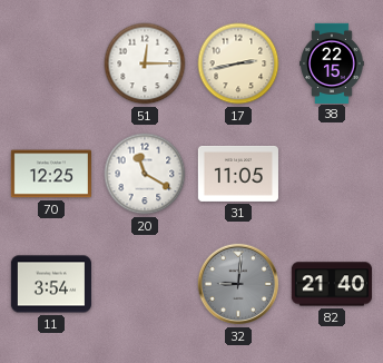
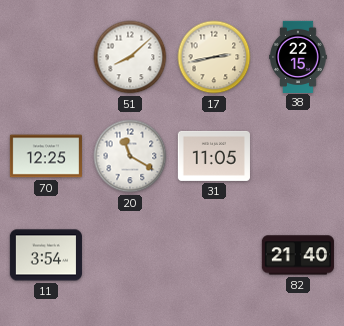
51: 12:15 -> 8:08
32: 9:01 -> none
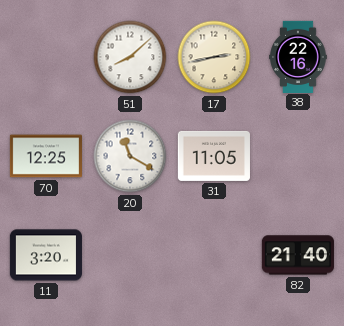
38: 22:15 -> 22:16
11: 3:54 -> 3:20
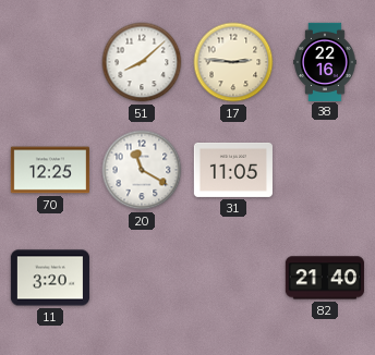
17: 2:43 -> 2:46
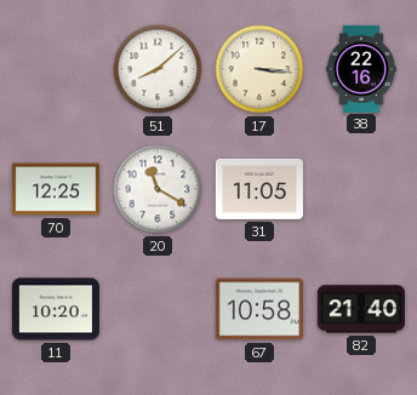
17: 2:46 -> 3:16
11: 3:20 -> 10:20
67: none -> 10:58
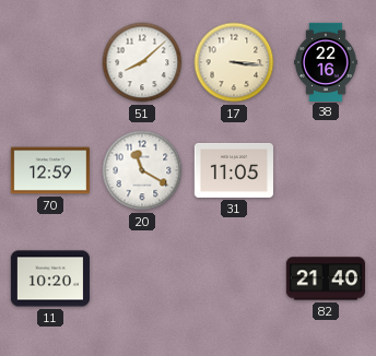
70: 12:25 -> 12:59
67: 10:58 -> none
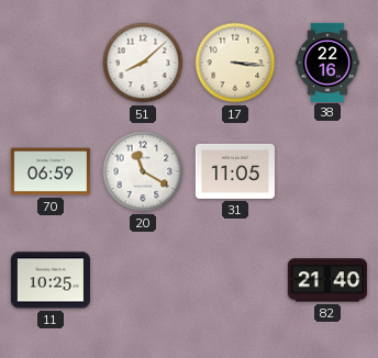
70: 12:59 -> 06:59
11: 10:20 -> 10:25
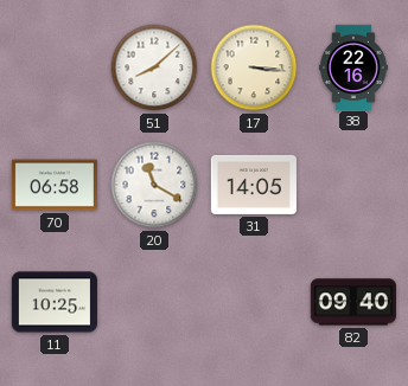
70: 06:59 -> 06:58
31: 11:05 -> 14:05
82: 21:40 -> 09:40
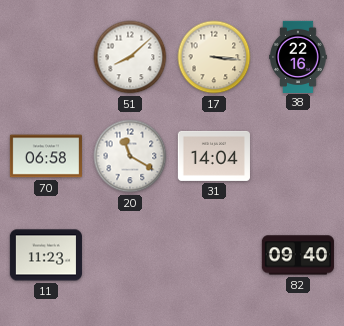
31: 14:05 -> 14:04
11: 10:25 -> 11:23
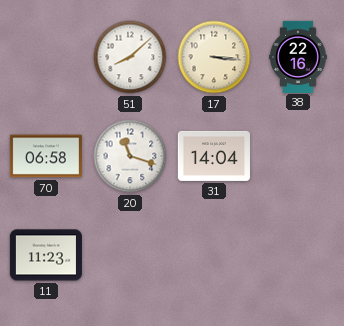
20: 11:20 -> 11:18
82: 09:40 -> none
